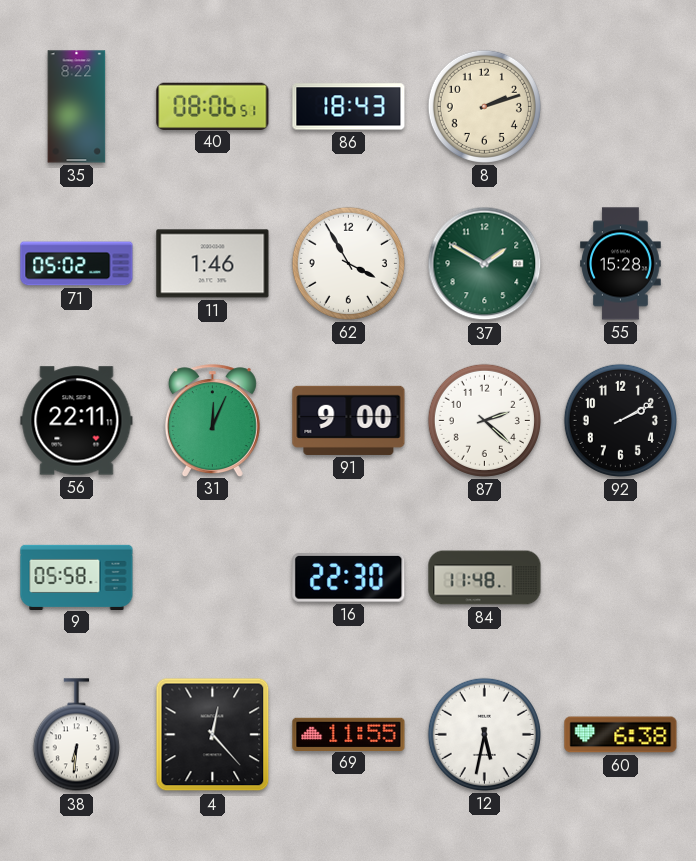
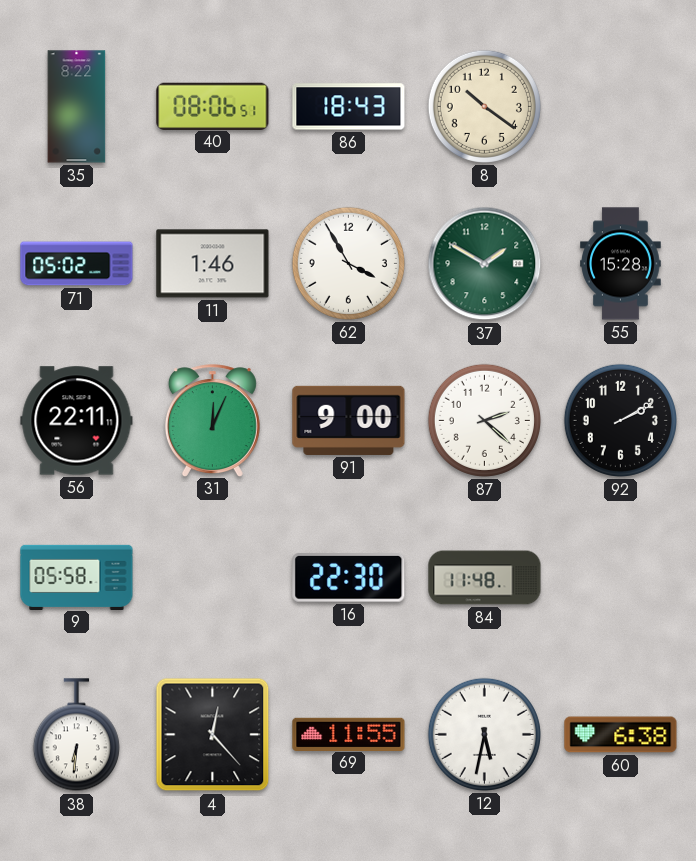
8: 2:12 -> 10:21
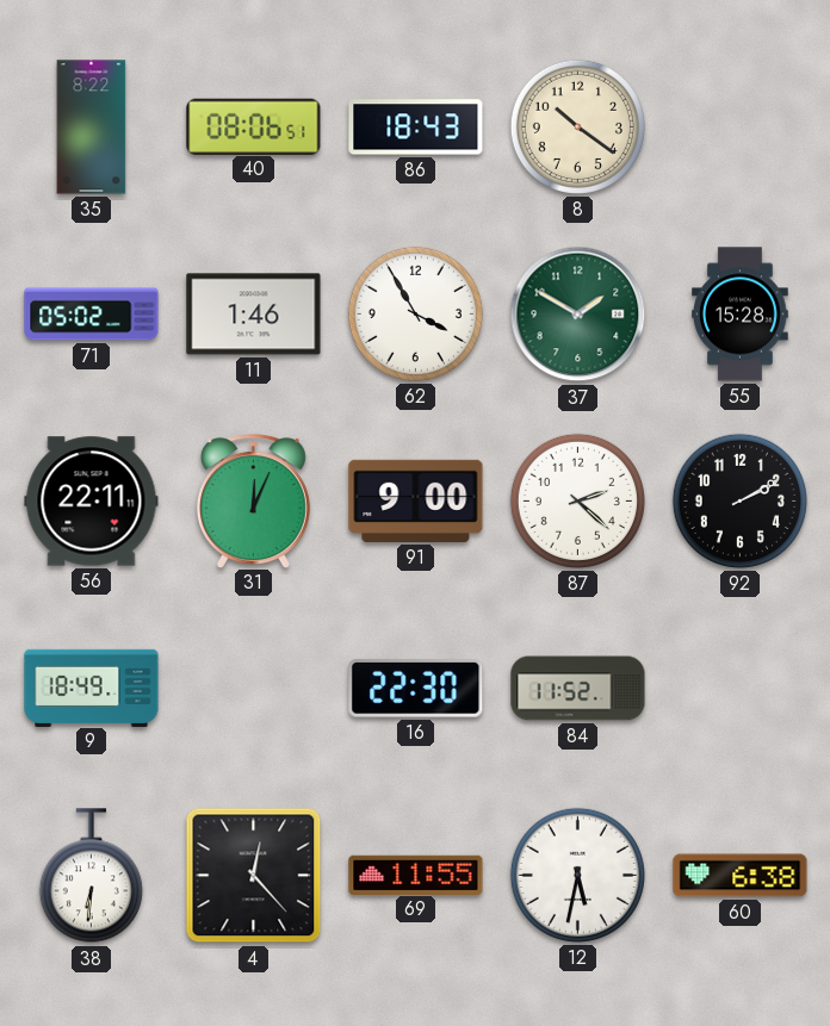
9: 05:58 -> 18:49
84: 11:48 -> 11:52
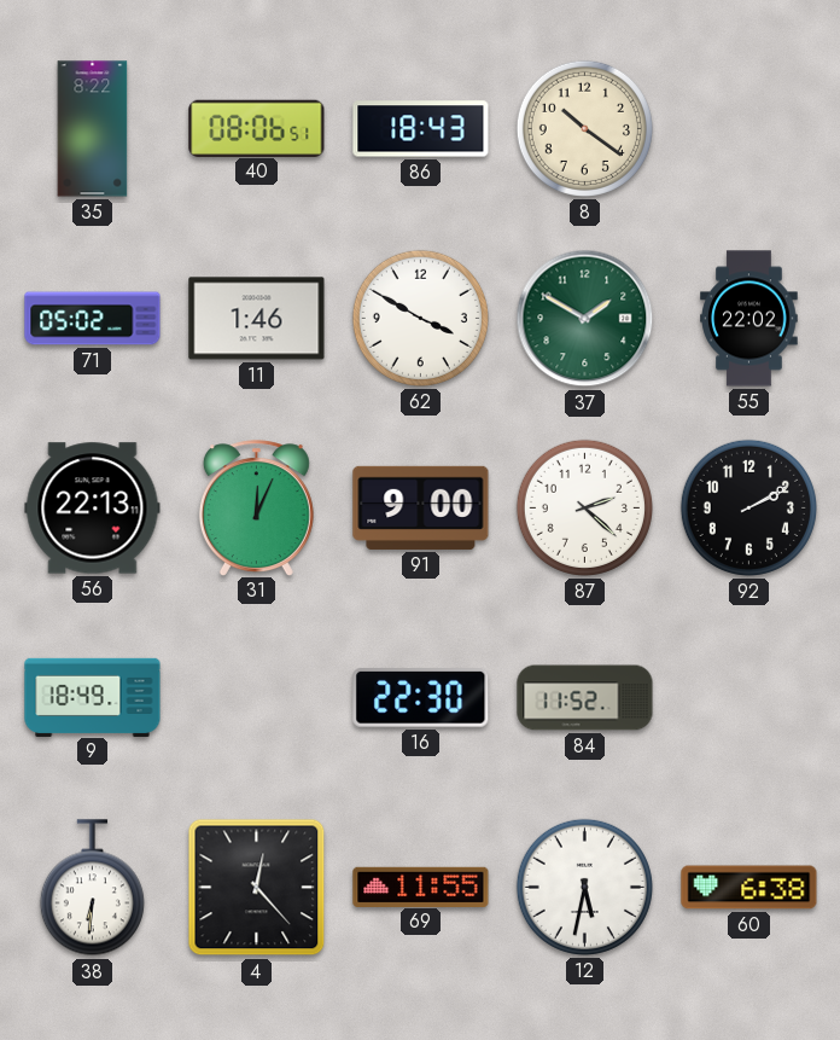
62: 3:55 -> 3:50
55: 15:28 -> 22:02
56: 22:11 -> 22:13
